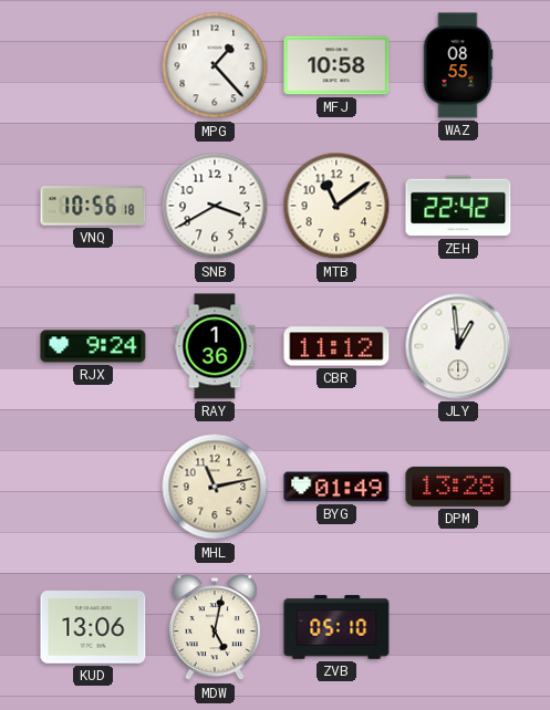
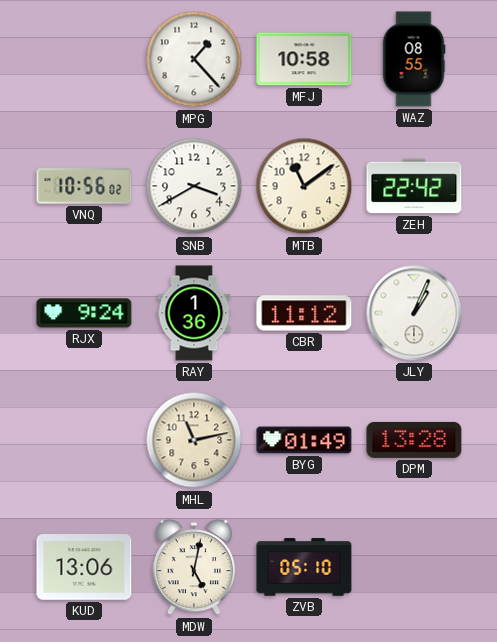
VNQ: 10:56:18 -> 10:56:02
JLY: 12:59 -> 1:04
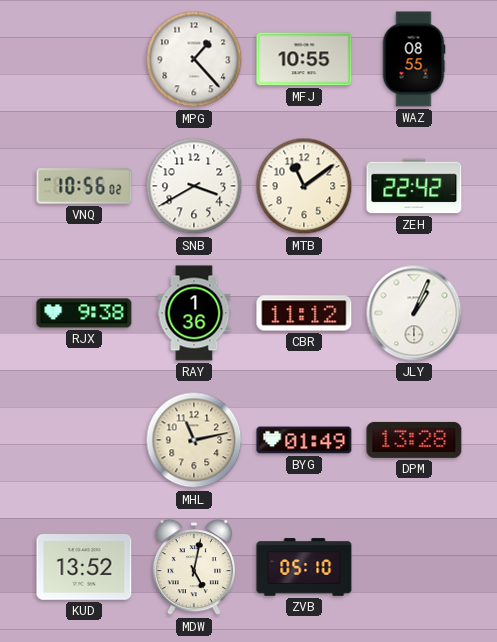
MFJ: 10:58 -> 10:55
RJX: 9:24 -> 9:38
KUD: 13:06 -> 13:52
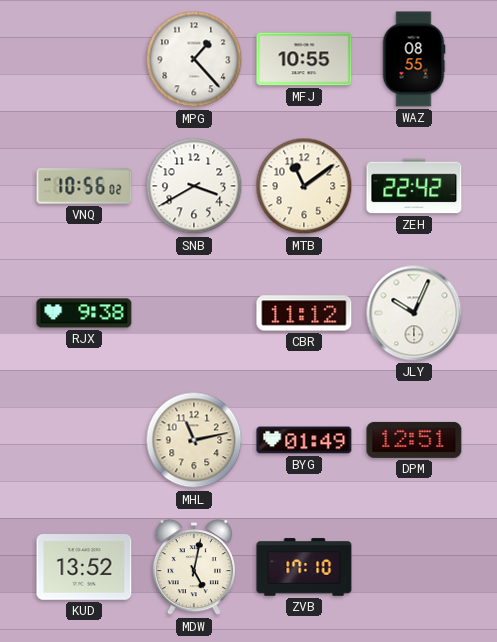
RAY: 1:36 -> none
JLY: 1:04 -> 10:04
DPM: 13:28 -> 12:51
ZVB: 05:10 -> 17:10
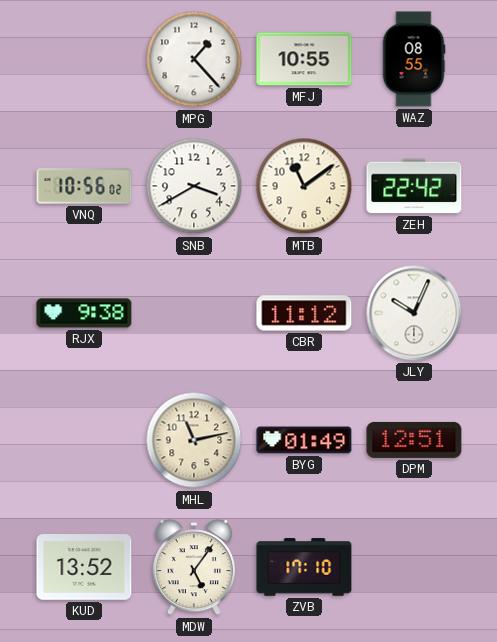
MDW: 5:02 -> 5:06
